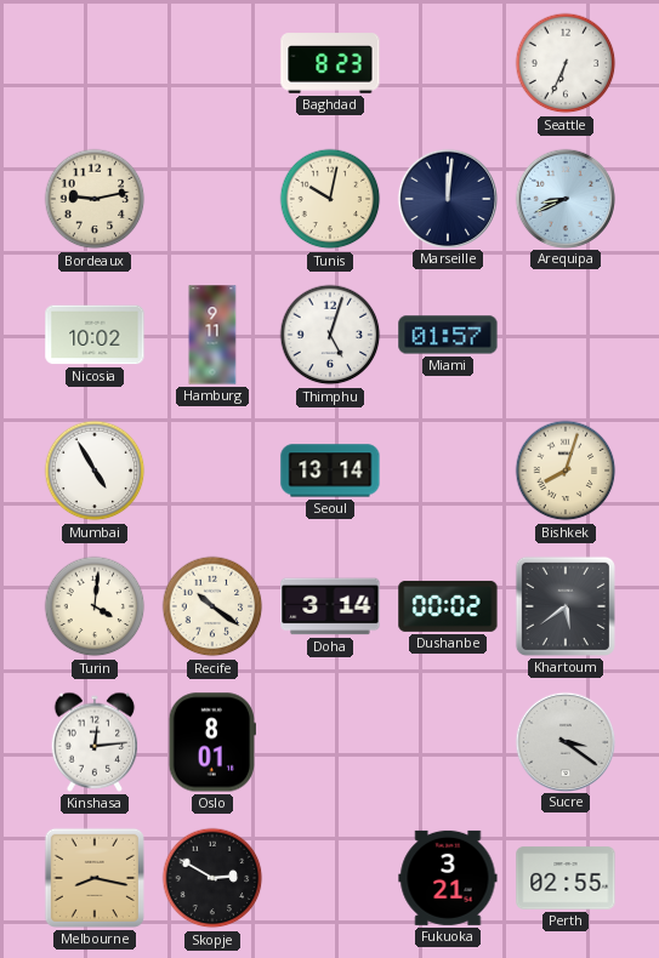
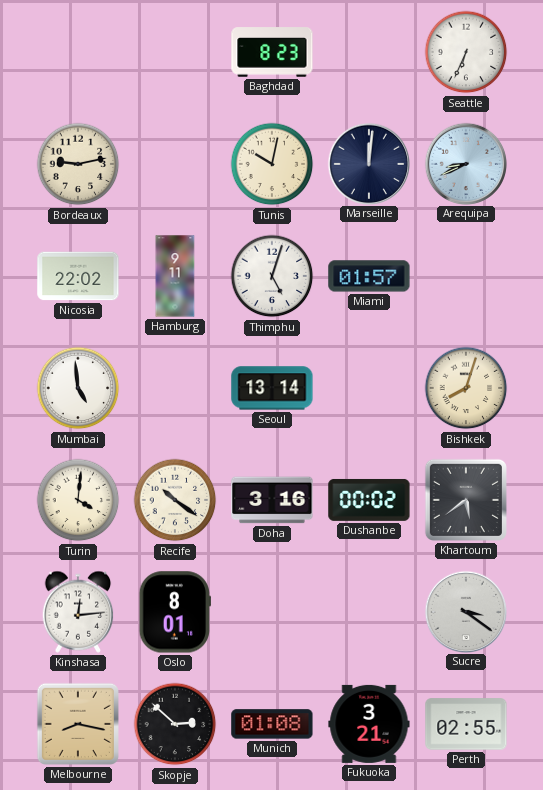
Nicosia: 10:02 -> 22:02
Mumbai: 4:55 -> 4:59
Doha: 3:14 -> 3:16
Skopje: 2:50 -> 2:52
Munich: none -> 01:08
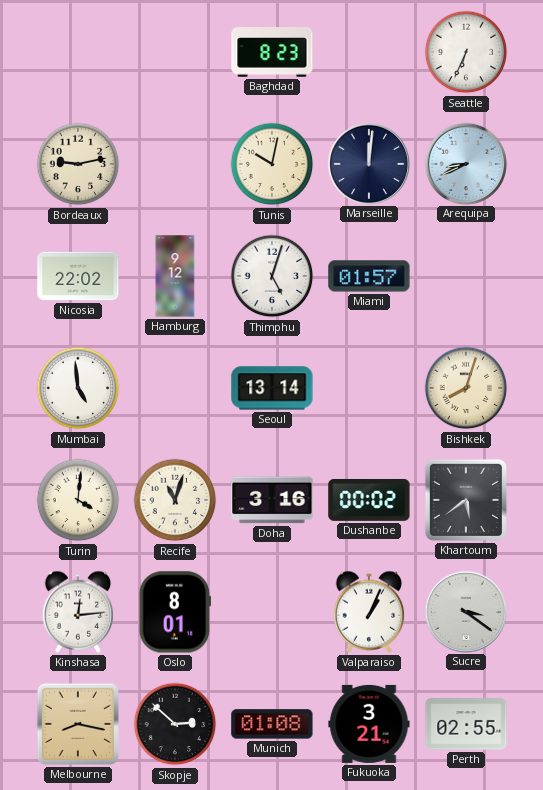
Hamburg: 9:11 -> 9:12
Recife: 10:21 -> 11:03
Valparaiso: none -> 1:04
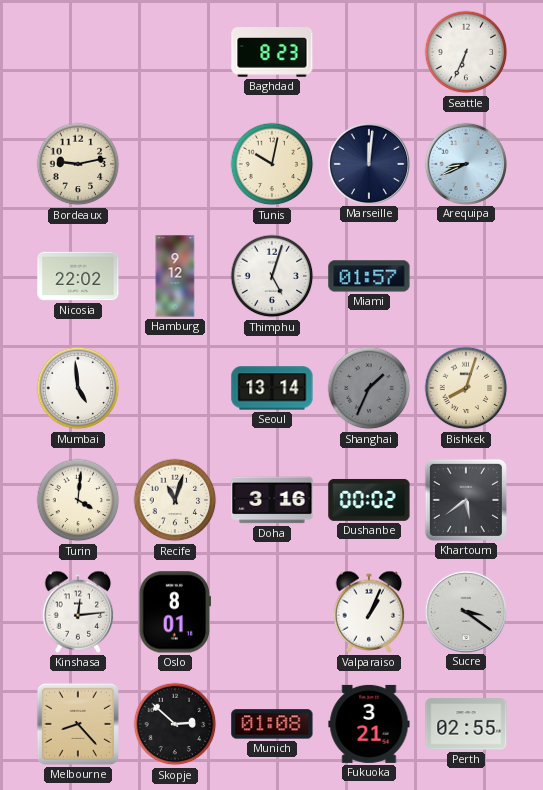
Shanghai: none -> 1:34
Melbourne: 8:17 -> 8:23
